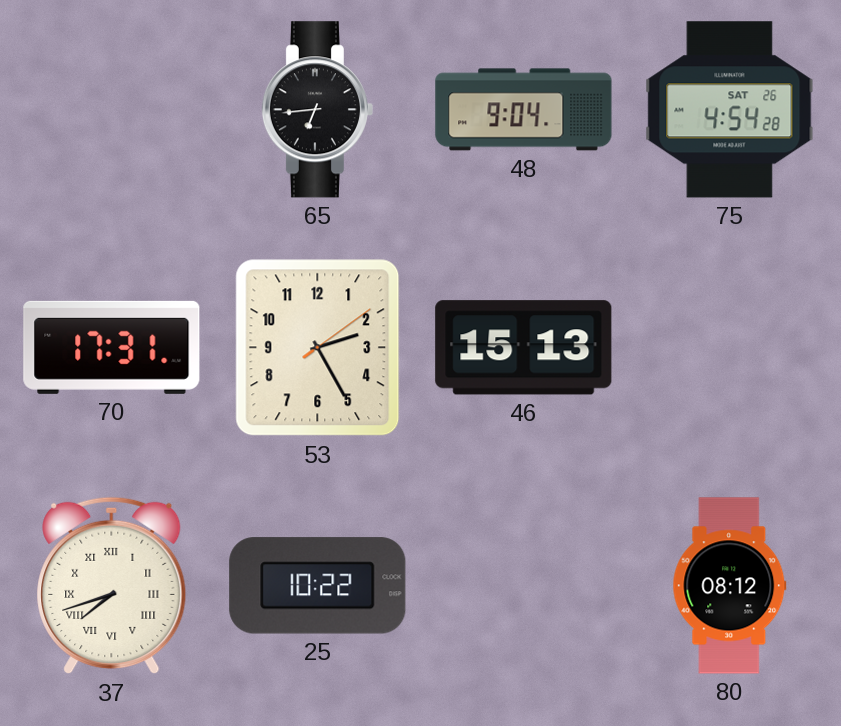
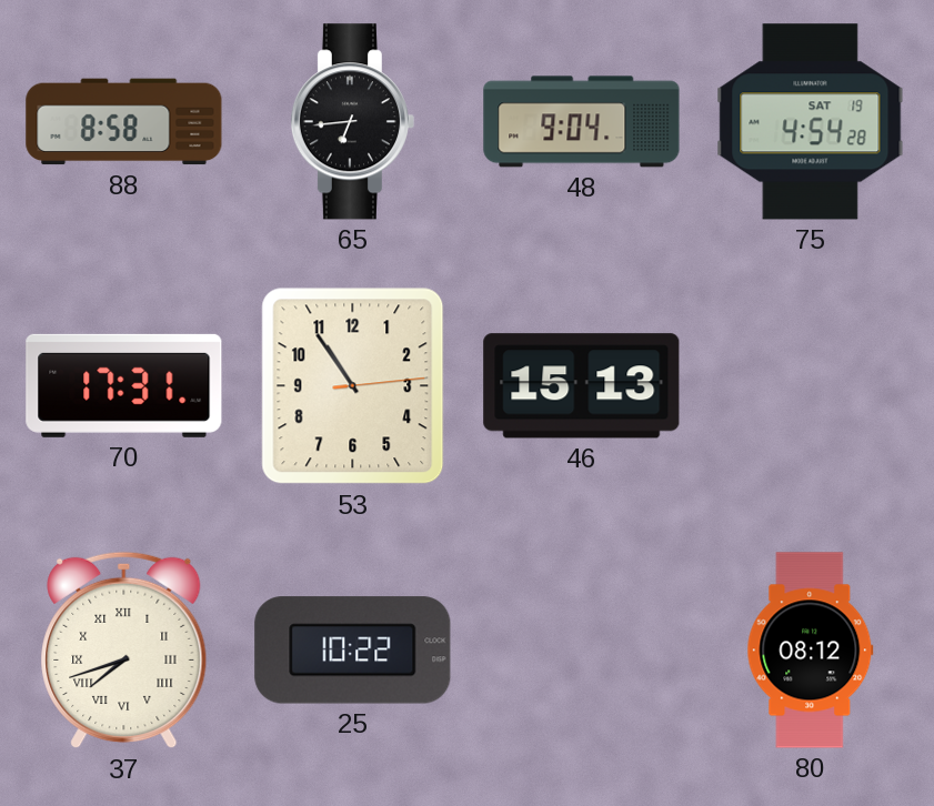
88: none -> 8:58
75 date: SAT 26 -> SAT 19
53: 2:25 -> 10:54
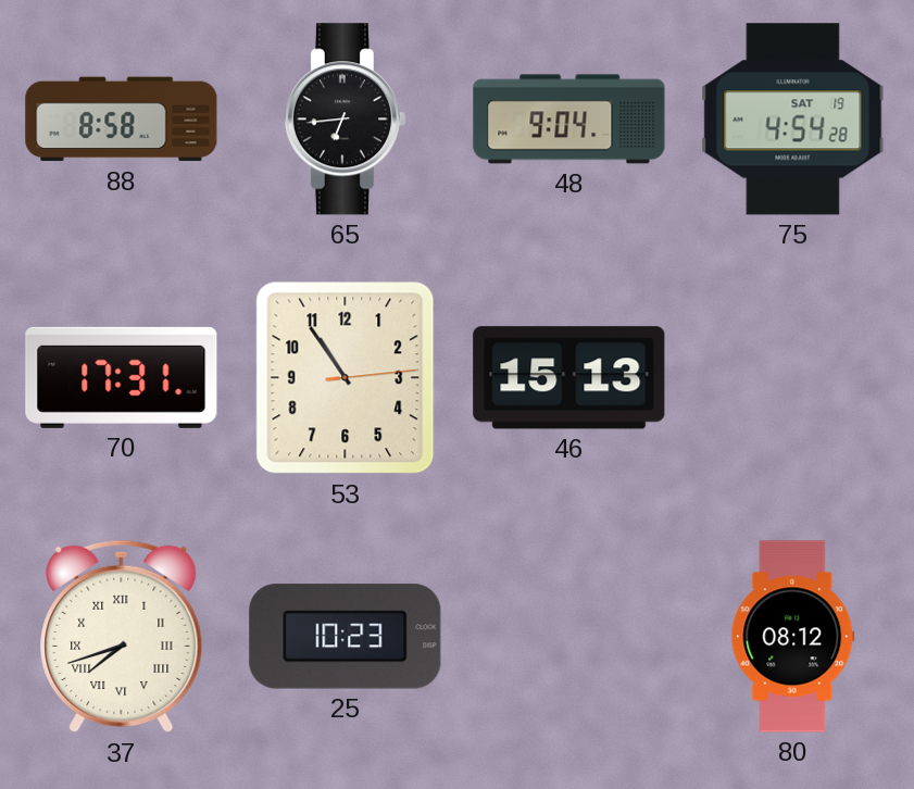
25: 10:22 -> 10:23
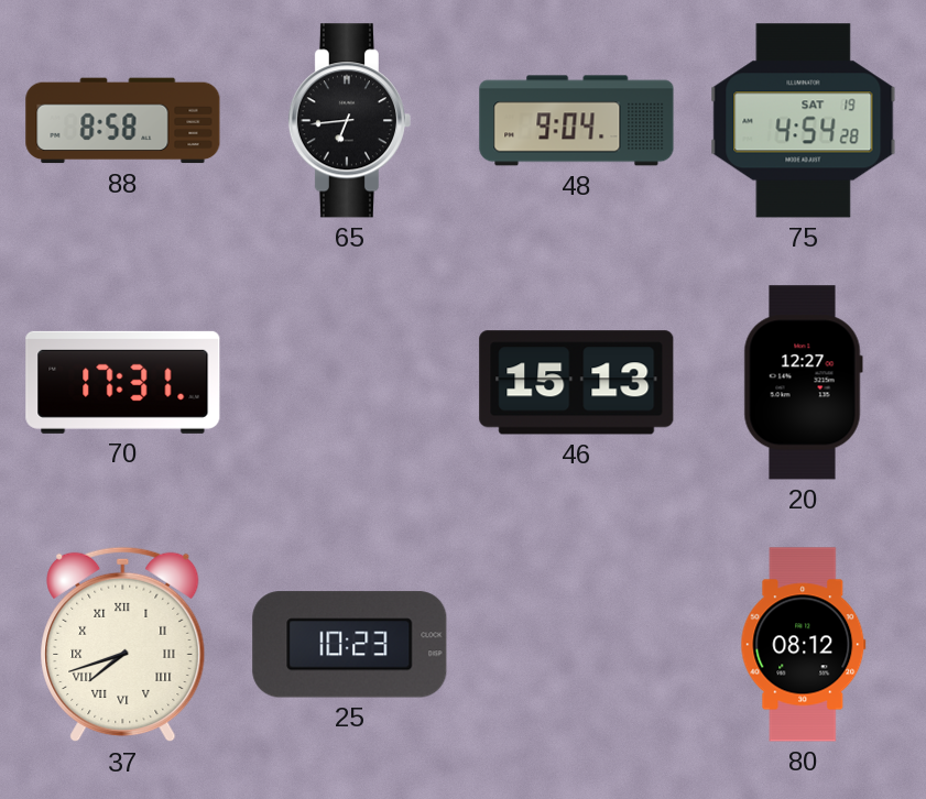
53: 10:54 -> none
20: none -> 12:27
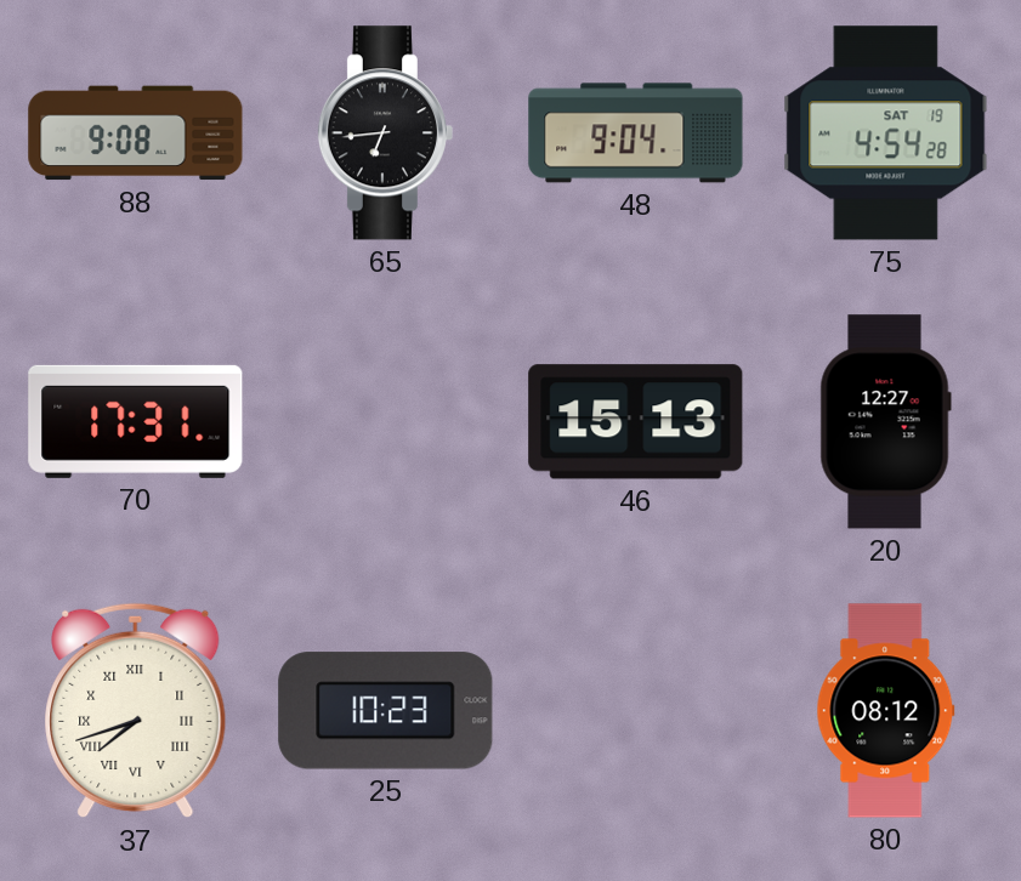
88: 8:58 -> 9:08
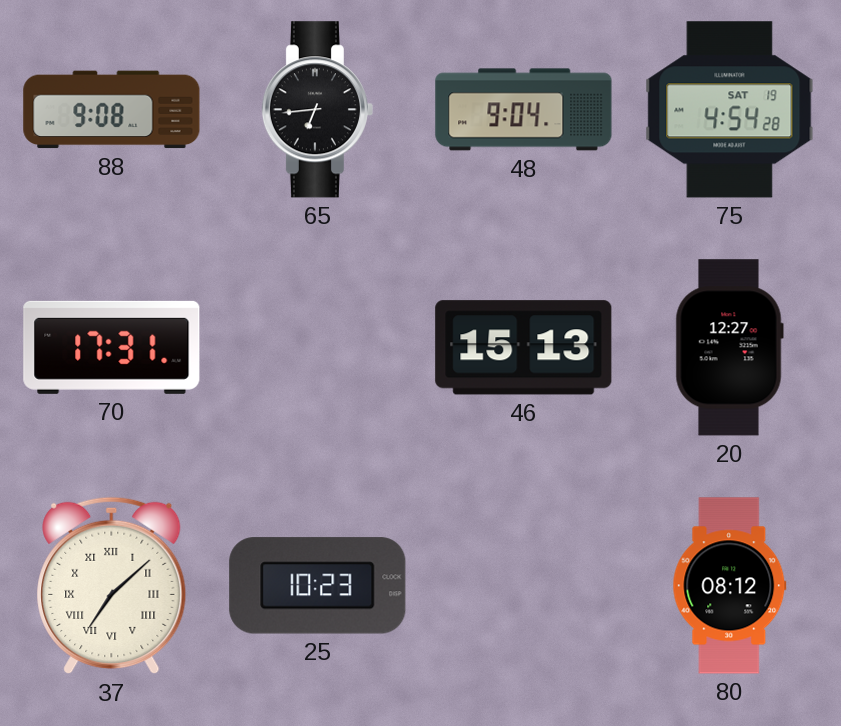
37: 7:42 -> 7:08
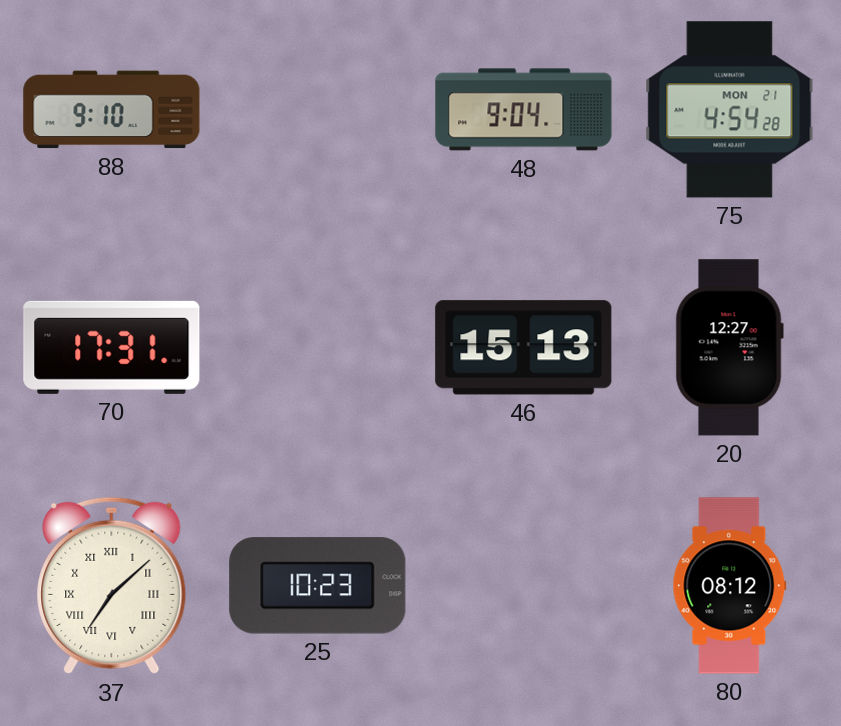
88: 9:08 -> 9:10
65: 6:44 -> none
75 date: SAT 19 -> MON 21
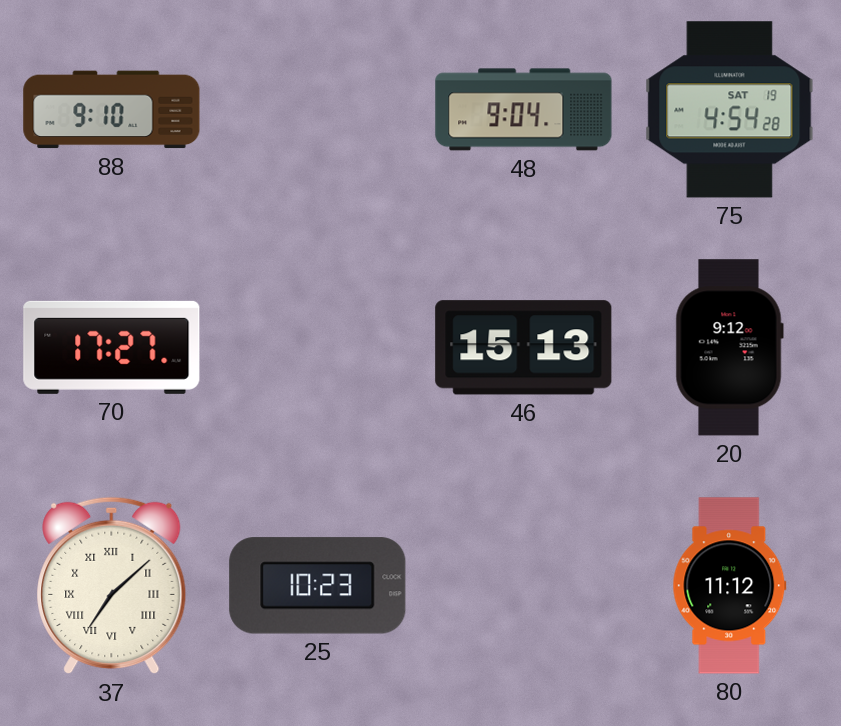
75 date: MON 21 -> SAT 19
70: 17:31 -> 17:27
20: 12:27 -> 9:12
80: 08:12 -> 11:12
